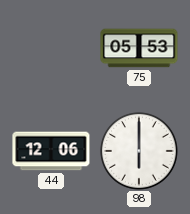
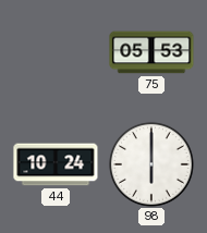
44: 12:06 -> 10:24
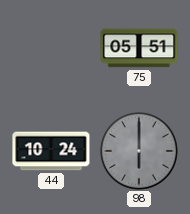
75: 05:53 -> 05:51
98 dial: white -> grey
